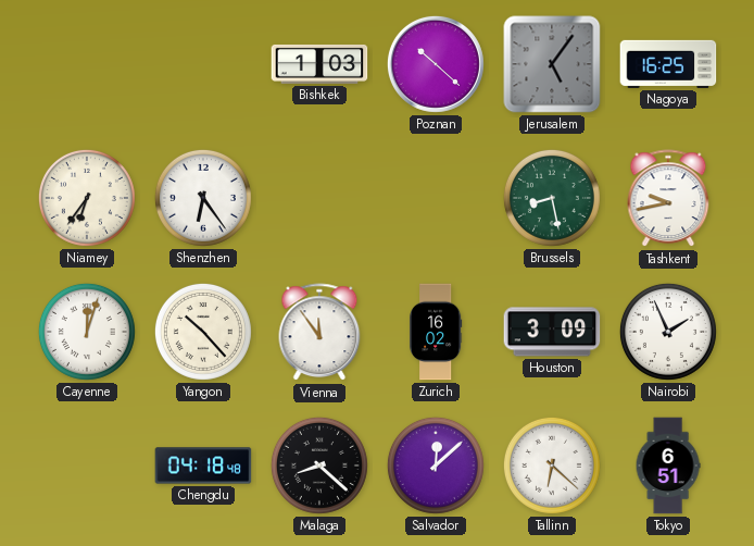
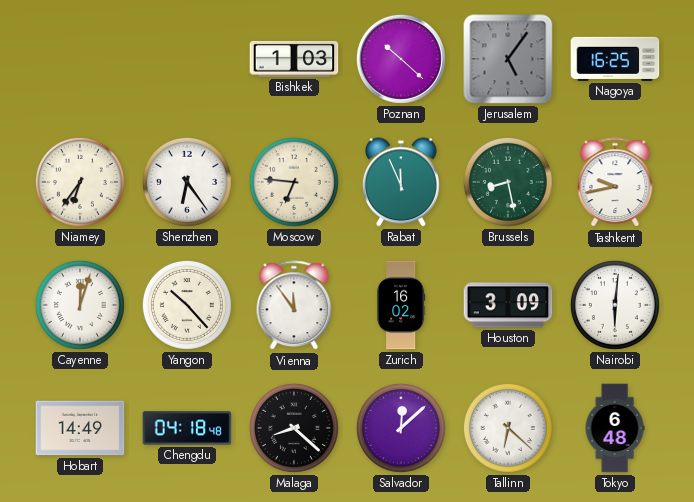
Moscow: none -> 6:46
Rabat: none -> 11:56
Nairobi: 1:56 -> 6:01
Hobart: none -> 14:49
Tokyo: 6:51 -> 6:48
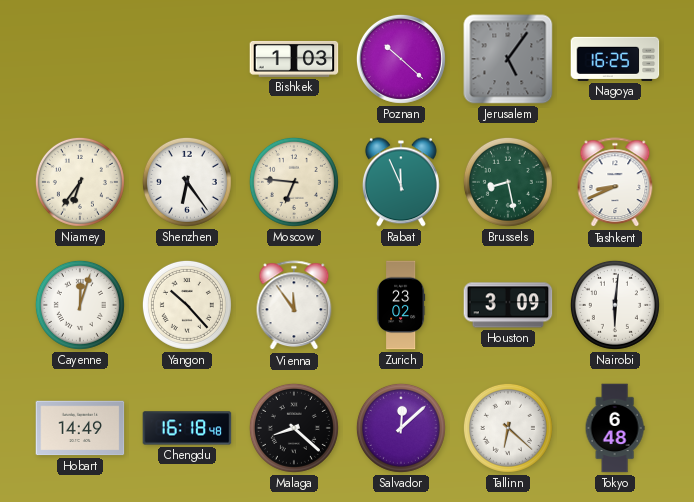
Tashkent: 9:43 -> 8:41
Zurich: 16:02 -> 23:02
Chengdu: 04:18 -> 16:18
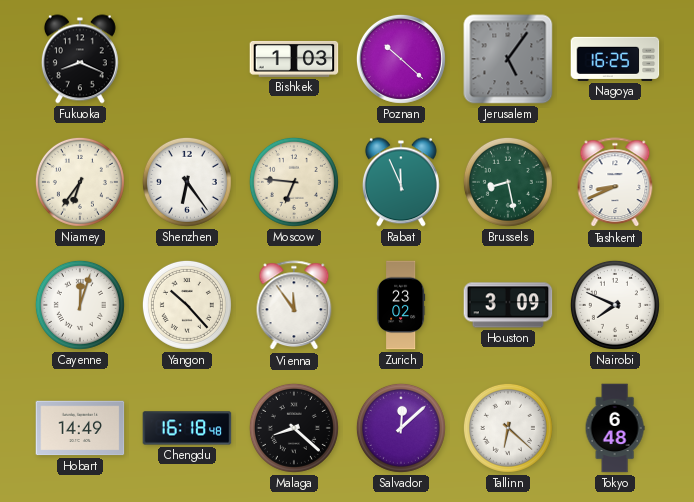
Fukuoka: none -> 8:19
Nairobi: 6:01 -> 7:49
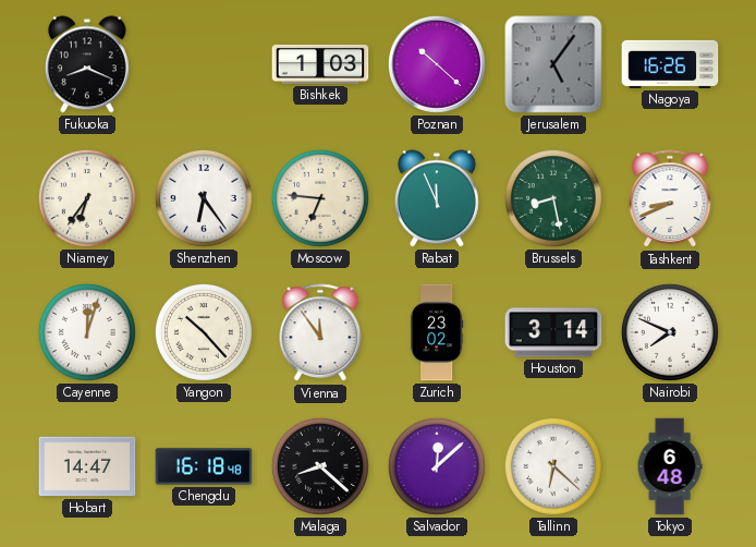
Nagoya: 16:25 -> 16:26
Houston: 3:09 -> 3:14
Hobart: 14:49 -> 14:47
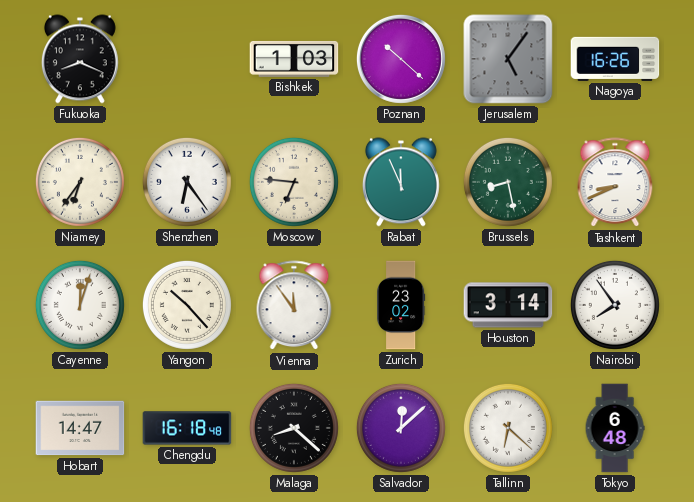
Nairobi: 7:49 -> 7:54
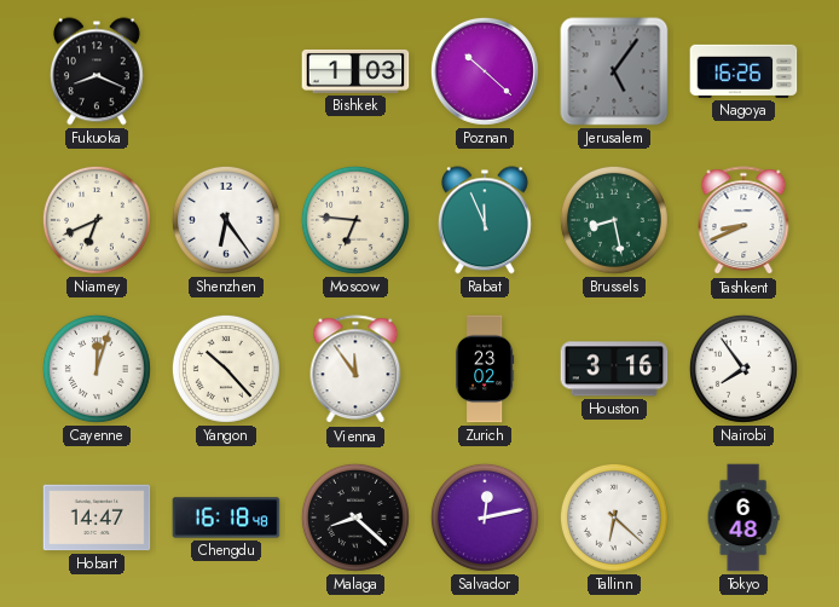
Niamey: 6:36 -> 6:41
Houston: 3:14 -> 3:16
Salvador: 12:08 -> 12:13
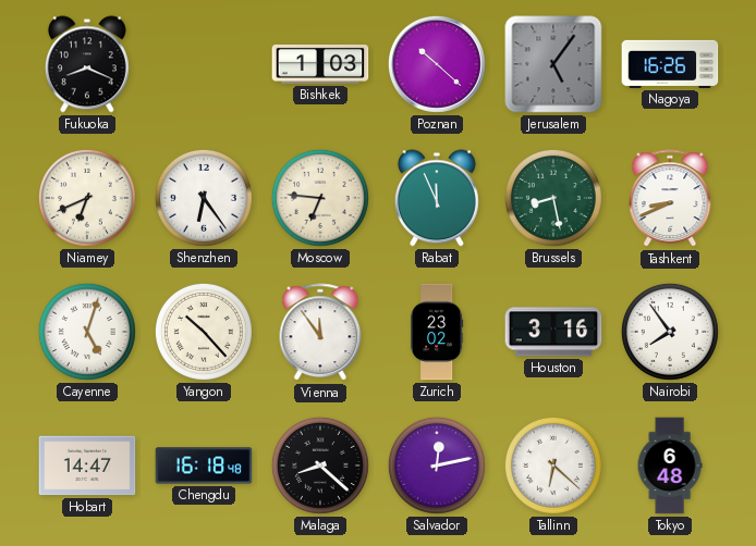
Cayenne: 12:03 -> 5:03
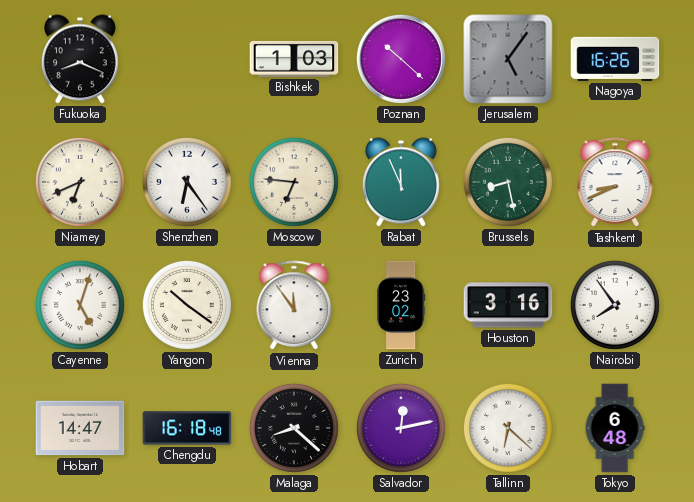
Yangon: 10:23 -> 10:21
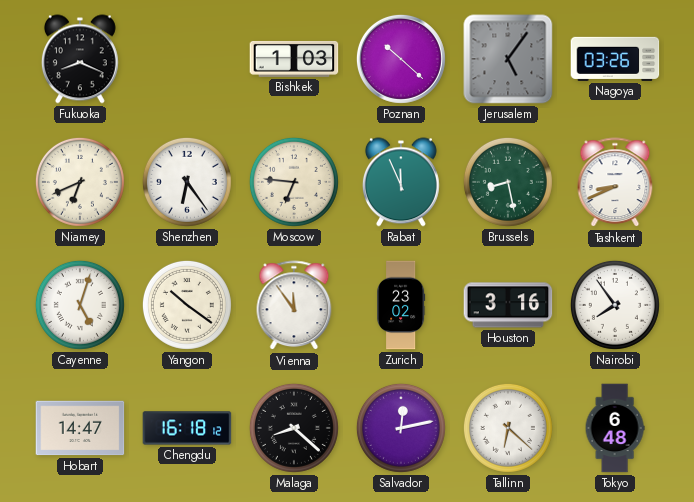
Nagoya: 16:26 -> 03:26
Chengdu: 16:18:48 -> 16:18:12
